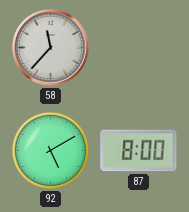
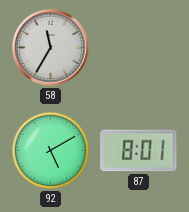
58: 11:37 -> 11:35
87: 8:00 -> 8:01
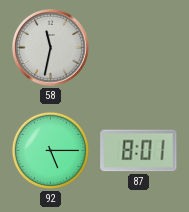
58: 11:35 -> 11:32
92: 5:10 -> 5:15
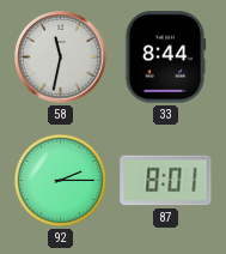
33: none -> 8:44
92: 5:15 -> 2:15
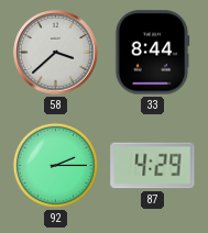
58: 11:32 -> 3:38
87: 8:01 -> 4:29
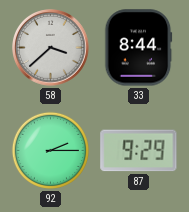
87: 4:29 -> 9:29
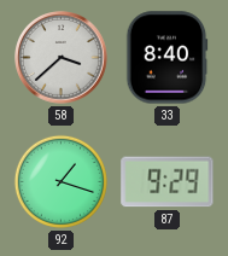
33: 8:44 -> 8:40
92: 2:15 -> 1:18
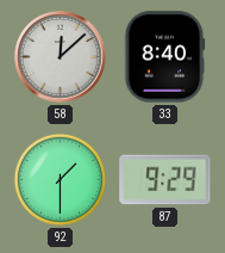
58: 3:38 -> 12:08
92: 1:18 -> 1:30
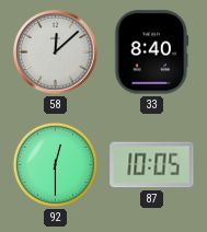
92: 1:30 -> 12:30
87: 9:29 -> 10:05
